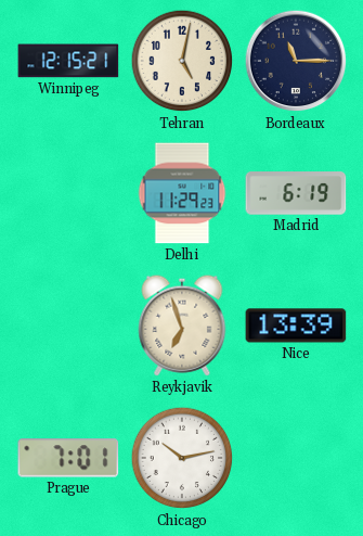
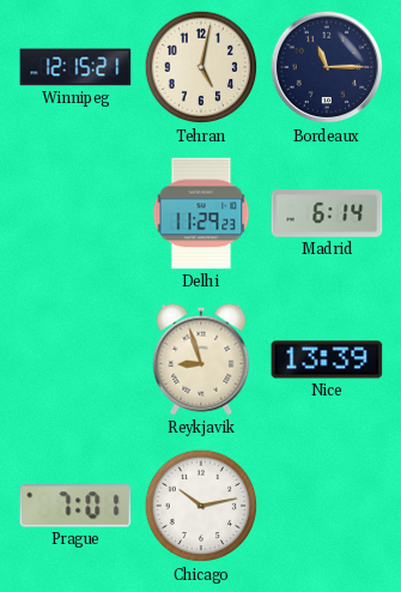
Madrid: 6:19 -> 6:14
Reykjavik: 6:57 -> 8:57
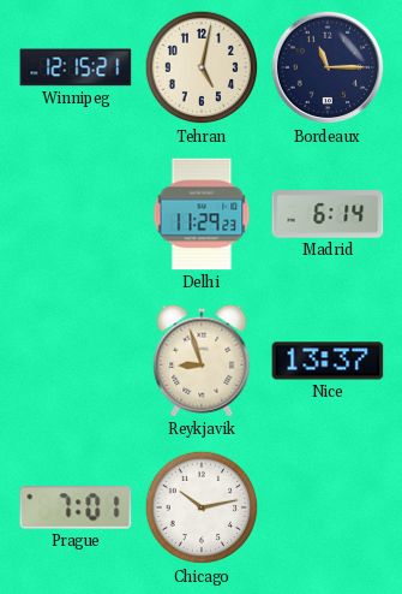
Nice: 13:39 -> 13:37
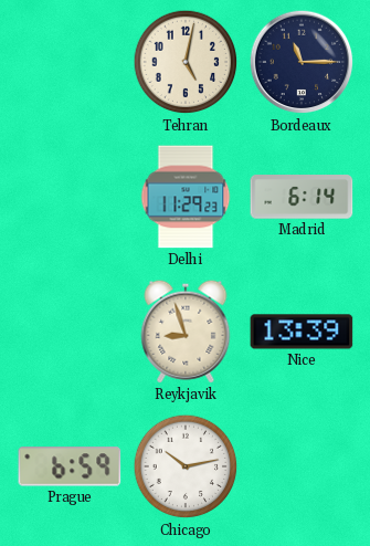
Winnipeg: 12:15 -> none
Nice: 13:37 -> 13:39
Prague: 7:01 -> 6:59
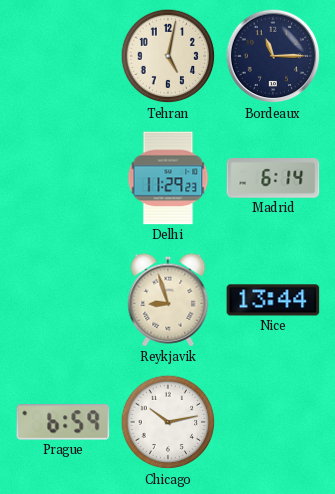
Nice: 13:39 -> 13:44
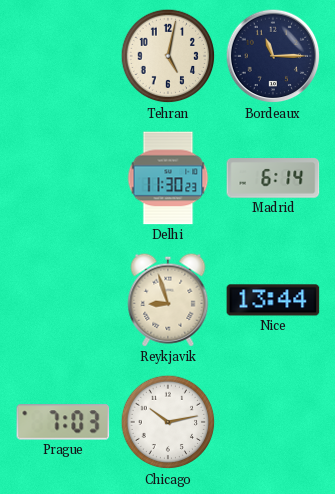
Delhi: 11:29 -> 11:30
Prague: 6:59 -> 7:03
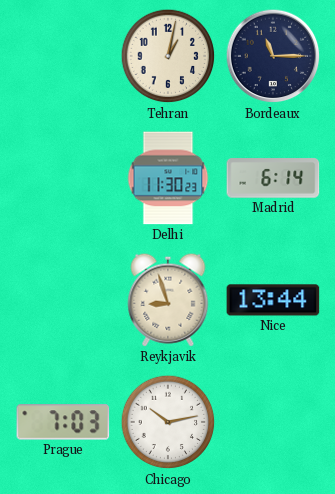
Tehran: 5:02 -> 1:02
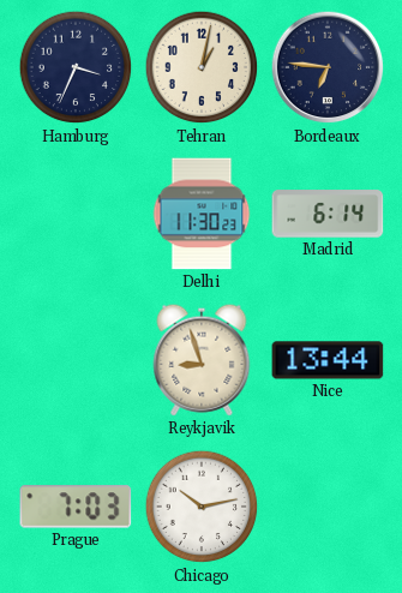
Hamburg: none -> 3:34
Bordeaux: 11:15 -> 6:46
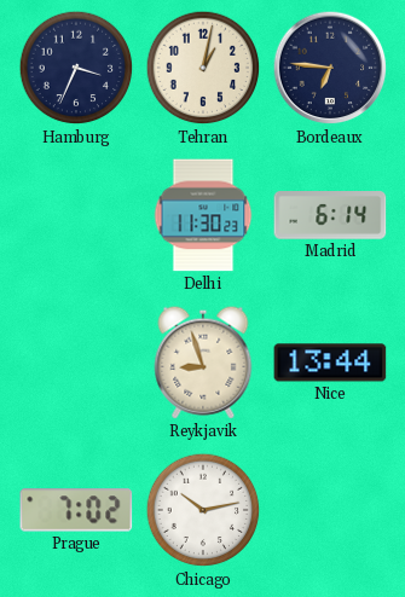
Prague: 7:03 -> 7:02
